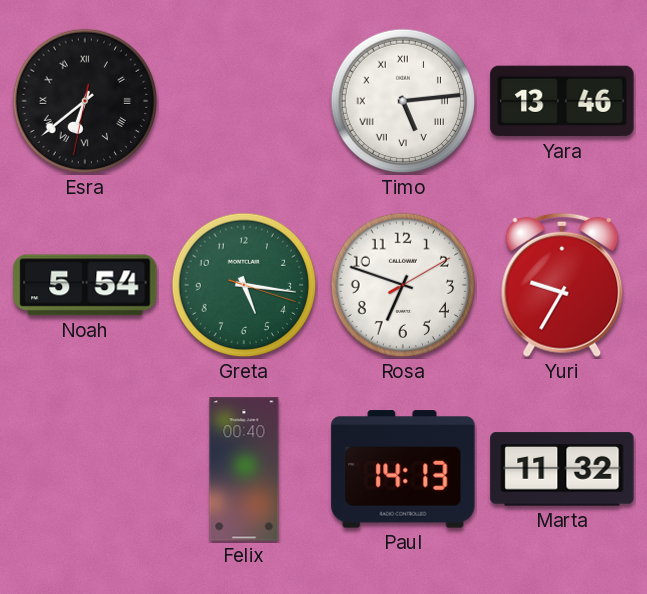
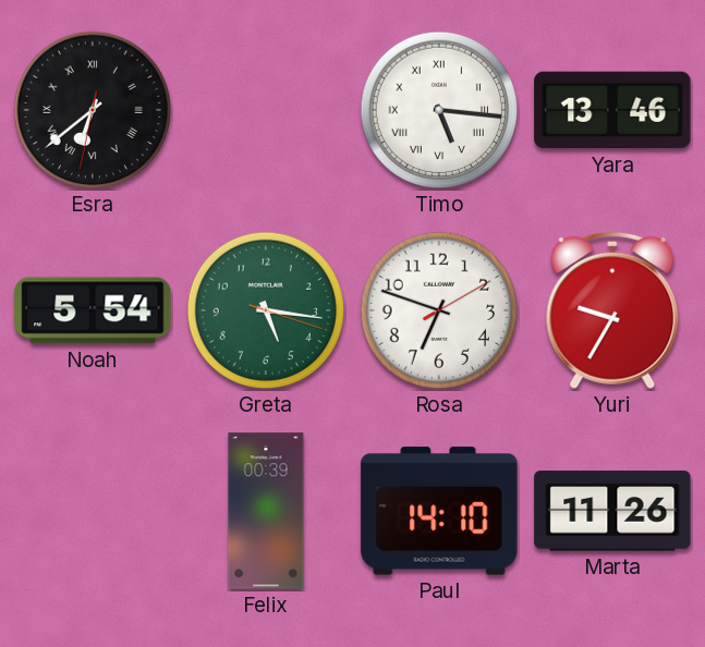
Timo: 5:14 -> 5:16
Felix: 00:40 -> 00:39
Paul: 14:13 -> 14:10
Marta: 11:32 -> 11:26
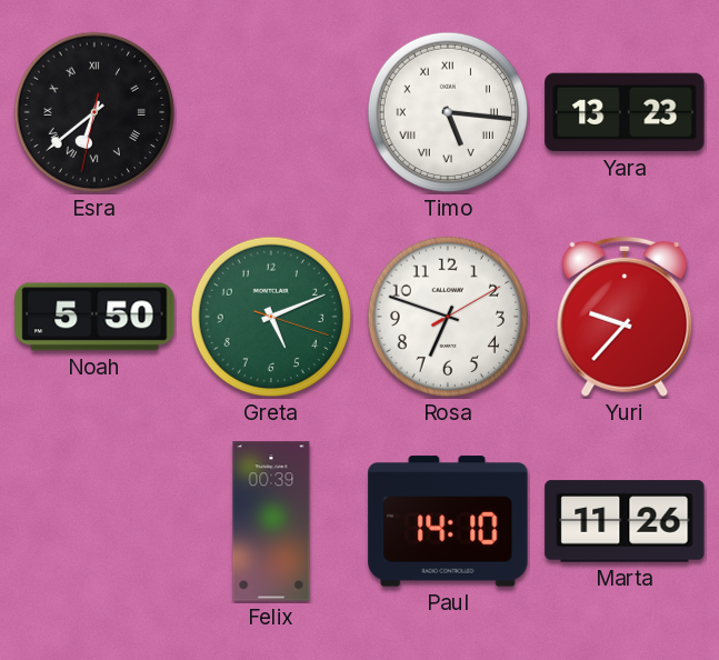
Yara: 13:46 -> 13:23
Noah: 5:54 -> 5:50
Greta: 5:16 -> 5:11
Yuri: 9:35 -> 9:37
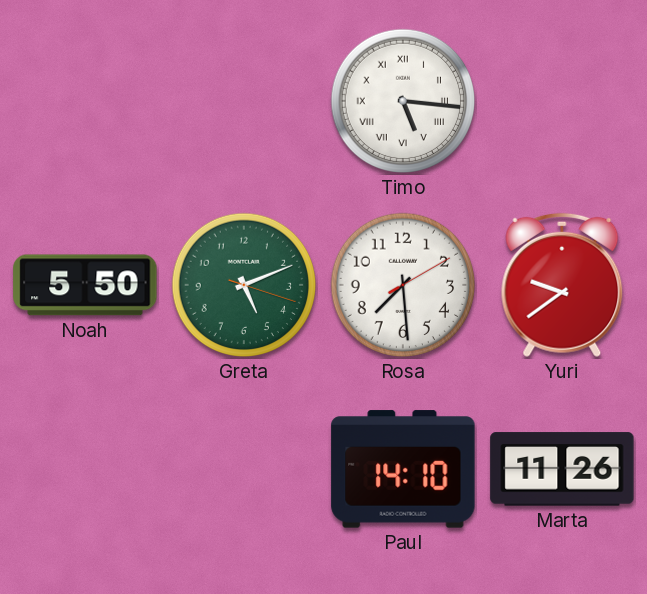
Esra: 6:38 -> none
Yara: 13:23 -> none
Rosa: 6:48 -> 7:29
Yuri: 9:37 -> 9:39
Felix: 00:39 -> none
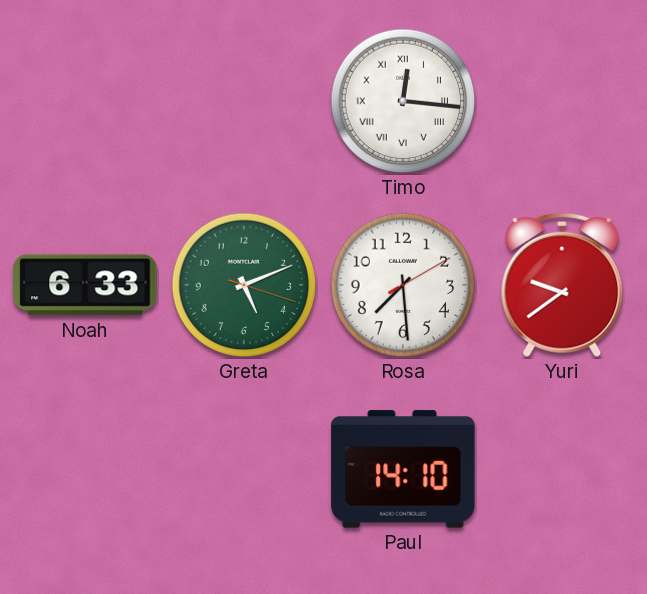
Timo: 5:16 -> 12:16
Noah: 5:50 -> 6:33
Marta: 11:26 -> none
